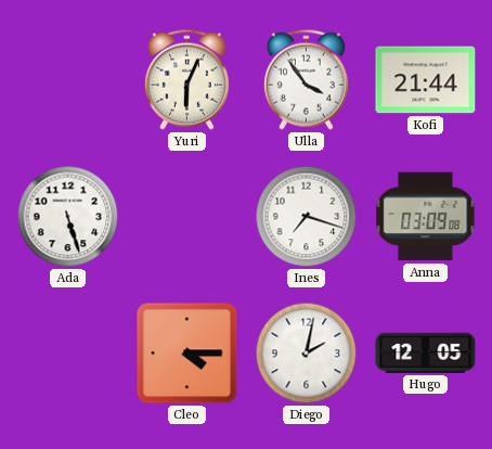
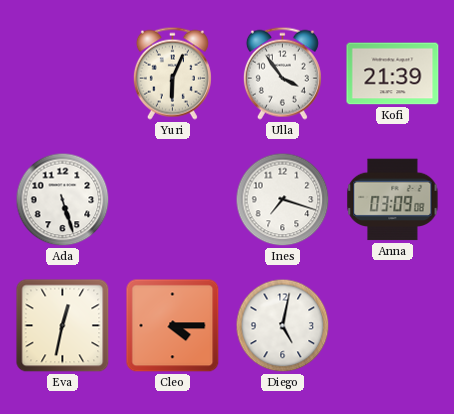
Kofi: 21:44 -> 21:39
Eva: none -> 12:32
Diego: 2:02 -> 5:02
Hugo: 12:05 -> none
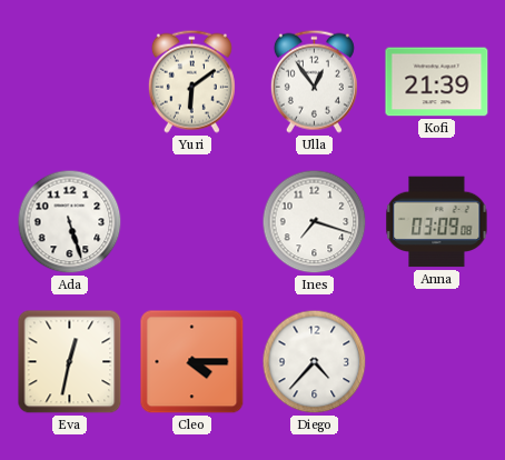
Yuri: 6:04 -> 6:09
Ulla: 3:54 -> 12:54
Diego: 5:02 -> 4:37
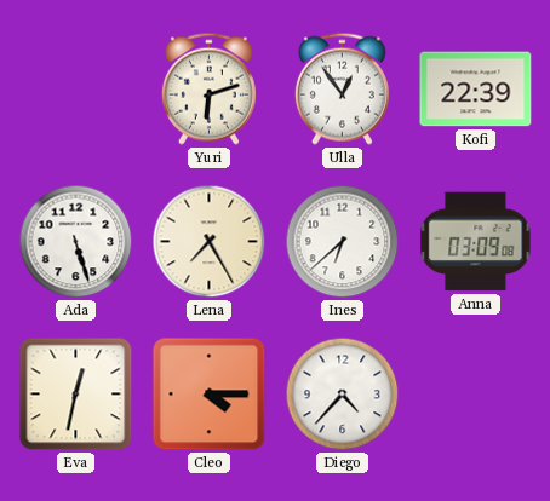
Yuri: 6:09 -> 6:12
Kofi: 21:39 -> 22:39
Lena: none -> 7:25
Ines: 7:18 -> 6:38
